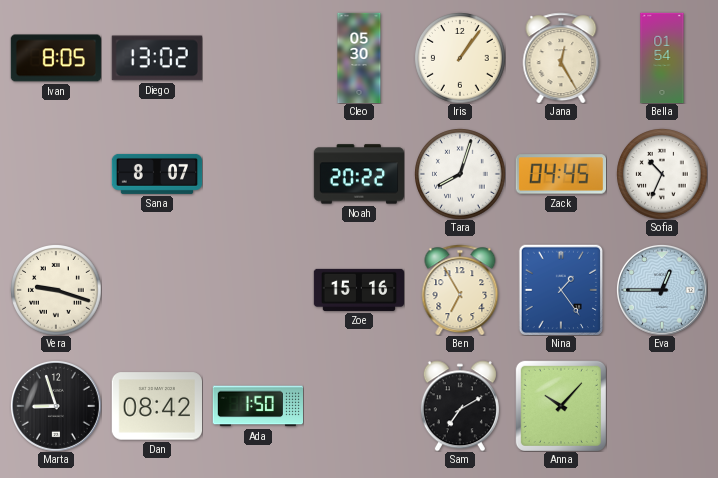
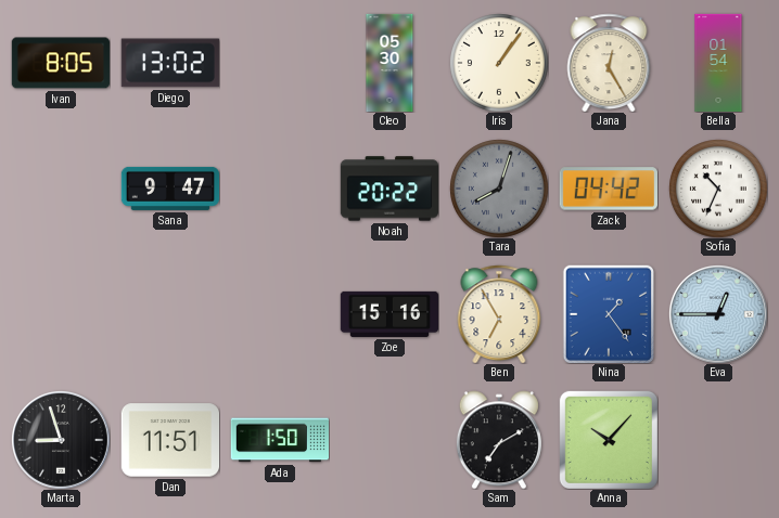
Sana: 8:07 -> 9:47
Tara dial: white -> grey
Zack: 04:45 -> 04:42
Vera: 9:18 -> none
Dan: 08:42 -> 11:51
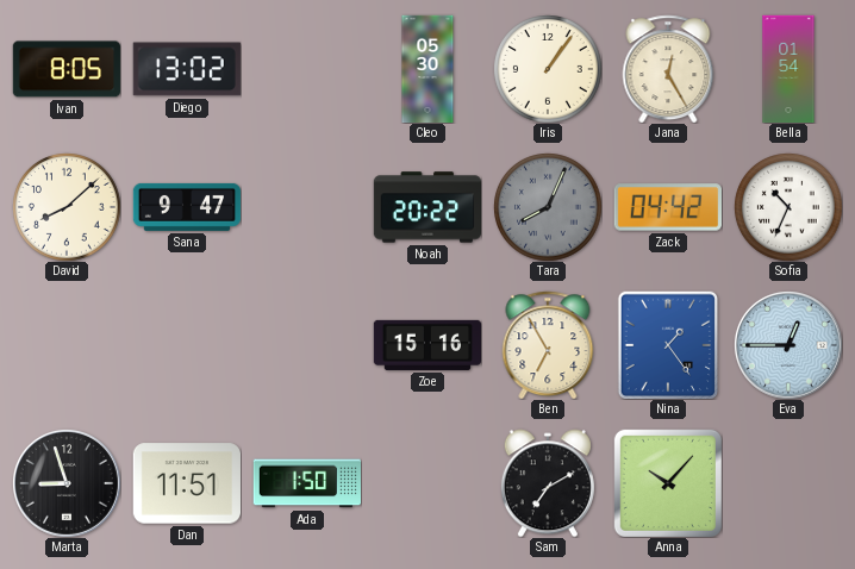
David: none -> 8:08
Tara: 8:03 -> 8:04
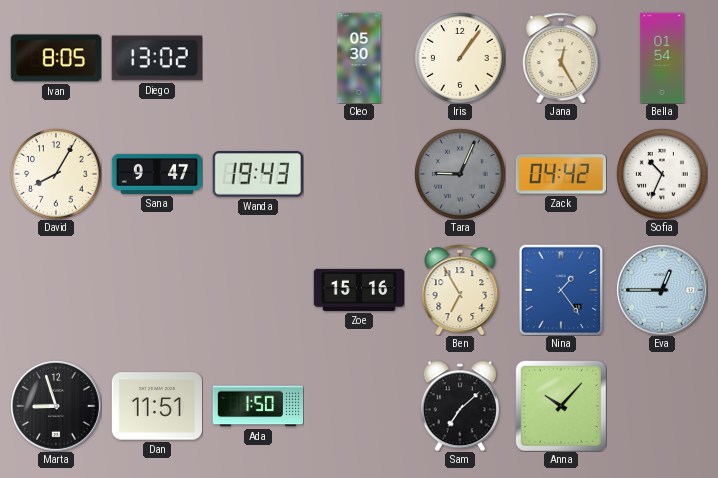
David: 8:08 -> 8:05
Wanda: none -> 19:43
Noah: 20:22 -> none
Tara: 8:04 -> 9:04
Sam: 7:10 -> 7:08
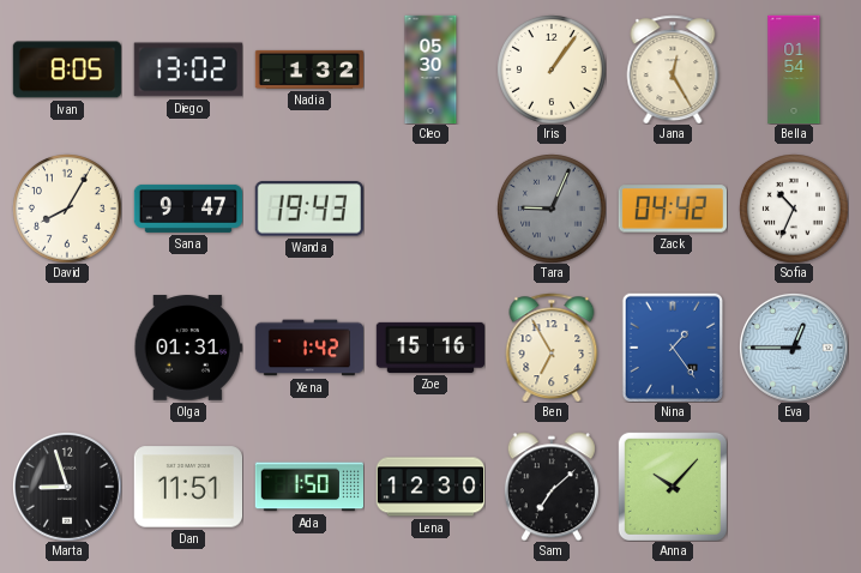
Nadia: none -> 1:32
Olga: none -> 01:31
Xena: none -> 1:42
Lena: none -> 12:30
